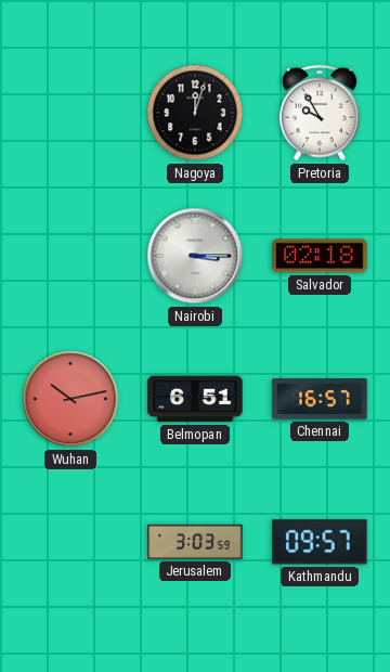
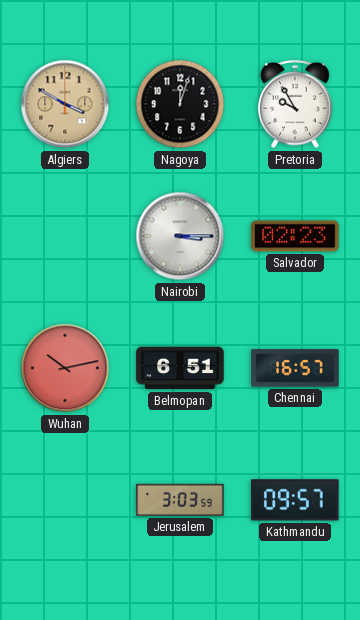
Algiers: none -> 3:50
Salvador: 02:18 -> 02:23
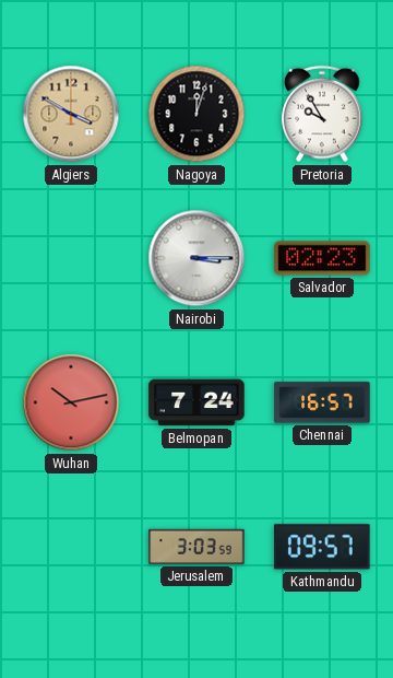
Belmopan: 6:51 -> 7:24
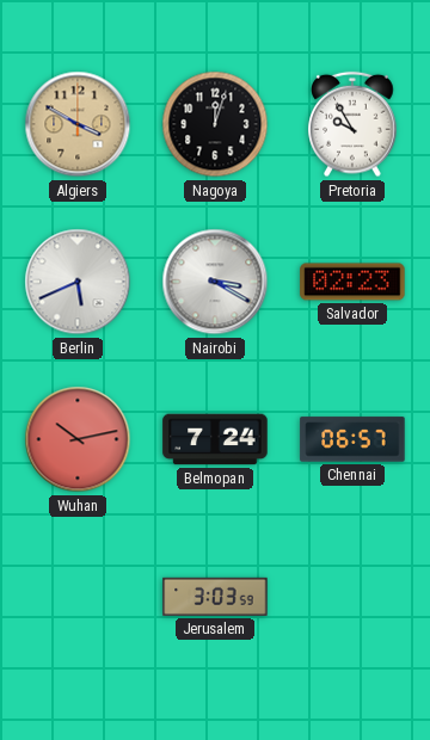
Berlin: none -> 5:41
Nairobi: 3:15 -> 3:20
Chennai: 16:57 -> 06:57
Kathmandu: 09:57 -> none
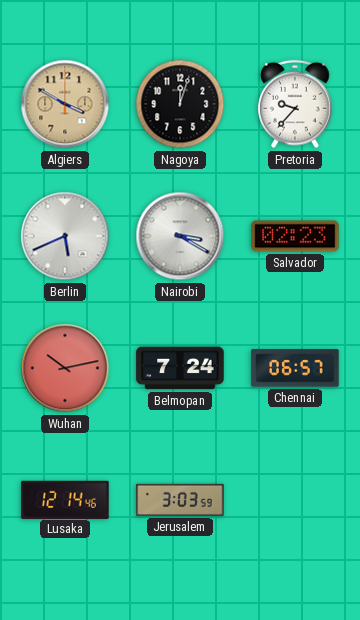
Pretoria: 9:55 -> 9:37
Lusaka: none -> 12:14
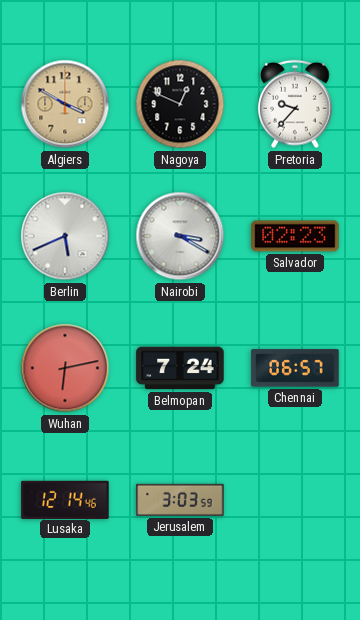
Nagoya: 12:03 -> 12:49
Wuhan: 10:13 -> 6:13
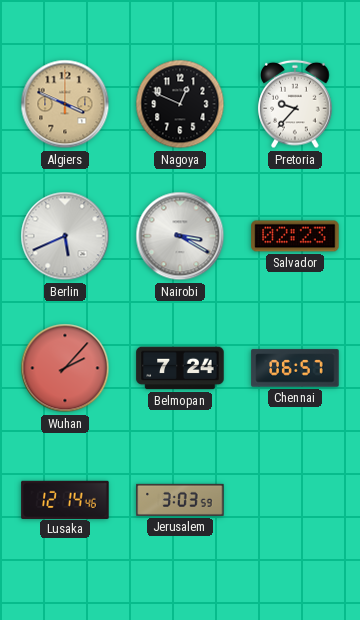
Algiers: 3:50 -> 3:49
Wuhan: 6:13 -> 2:07
